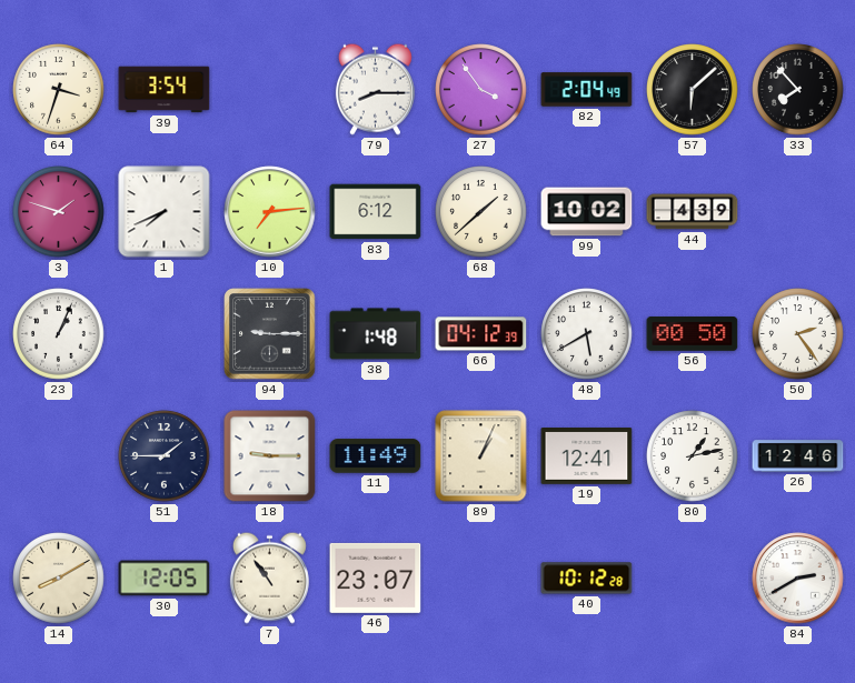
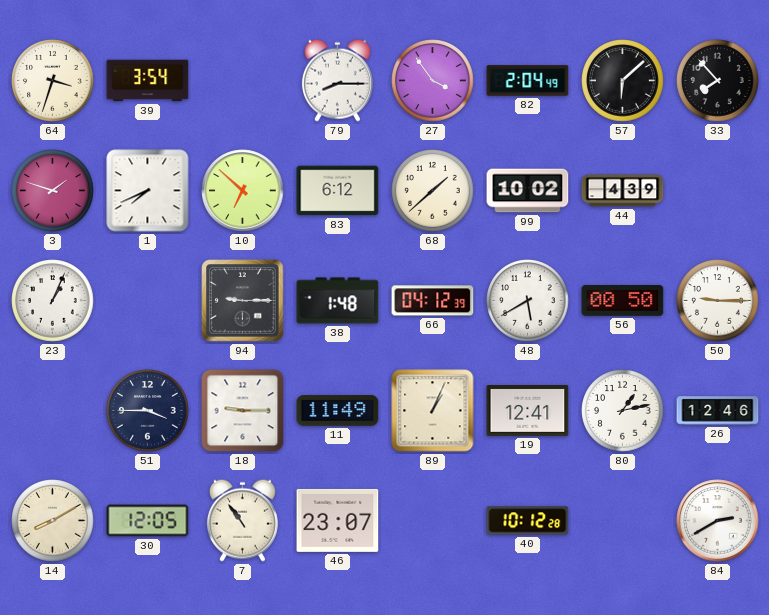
10: 7:14 -> 6:52
50: 2:24 -> 9:15
51: 1:45 -> 3:45
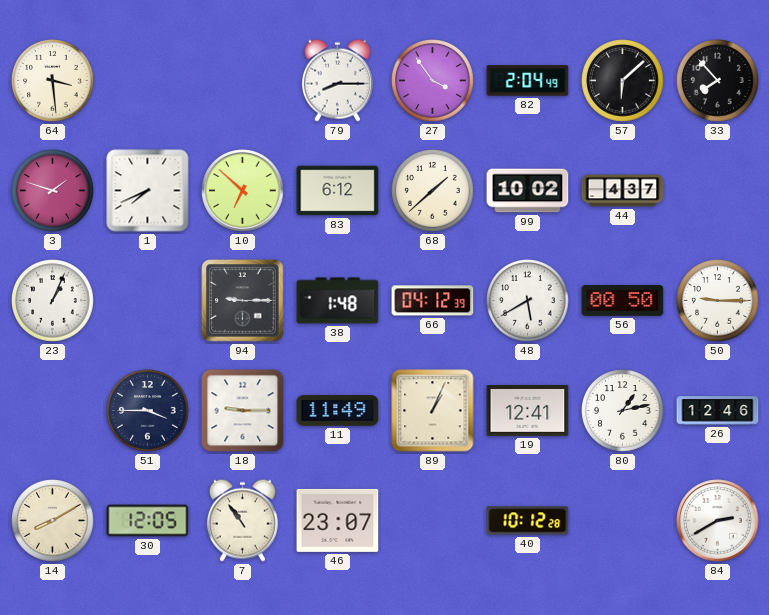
64: 3:33 -> 3:29
39: 3:54 -> none
44: 4:39 -> 4:37
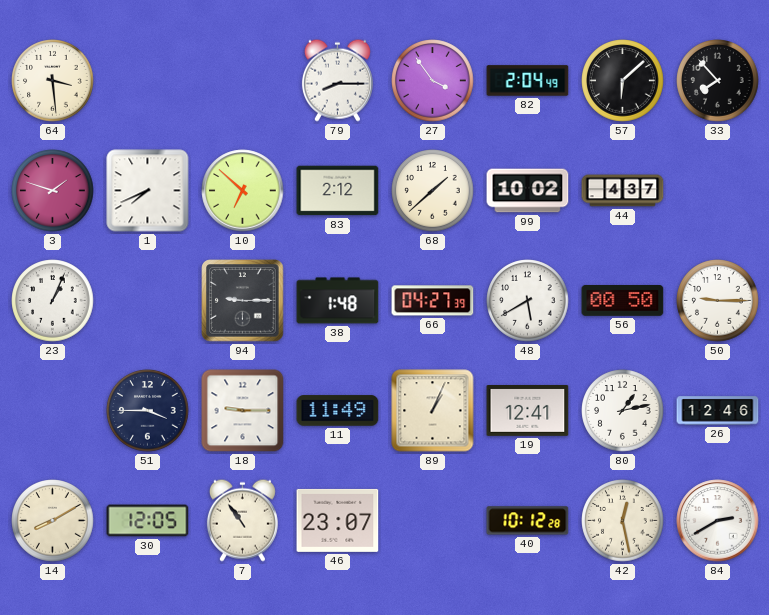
83: 6:12 -> 2:12
66: 04:12 -> 04:27
42: none -> 12:28
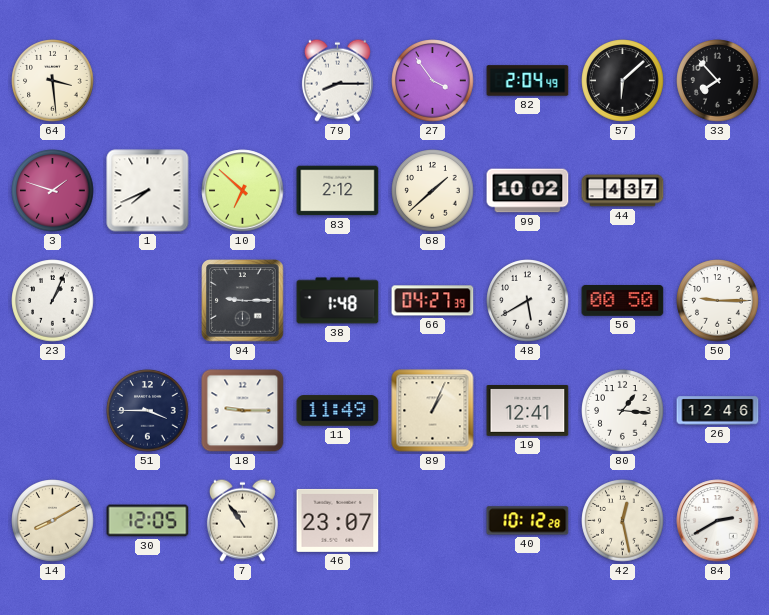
80: 1:13 -> 1:16
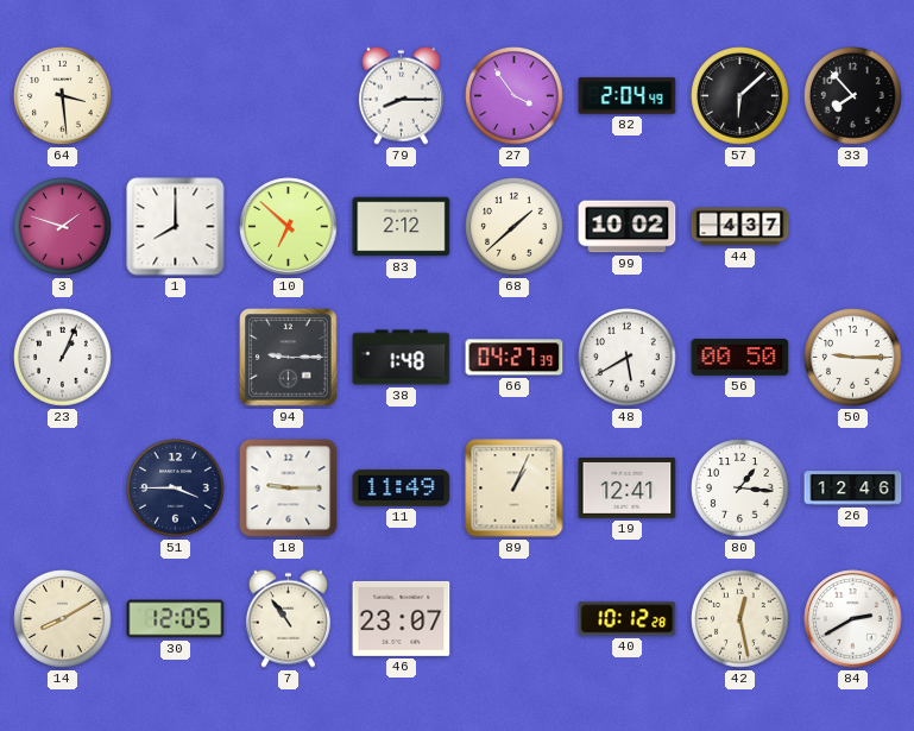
1: 7:41 -> 8:00
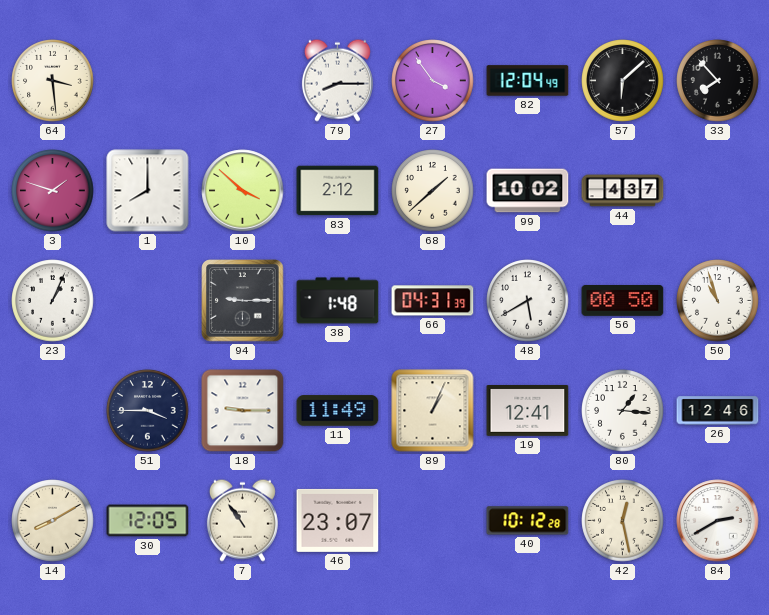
82: 2:04 -> 12:04
10: 6:52 -> 3:52
66: 04:27 -> 04:31
50: 9:15 -> 10:57
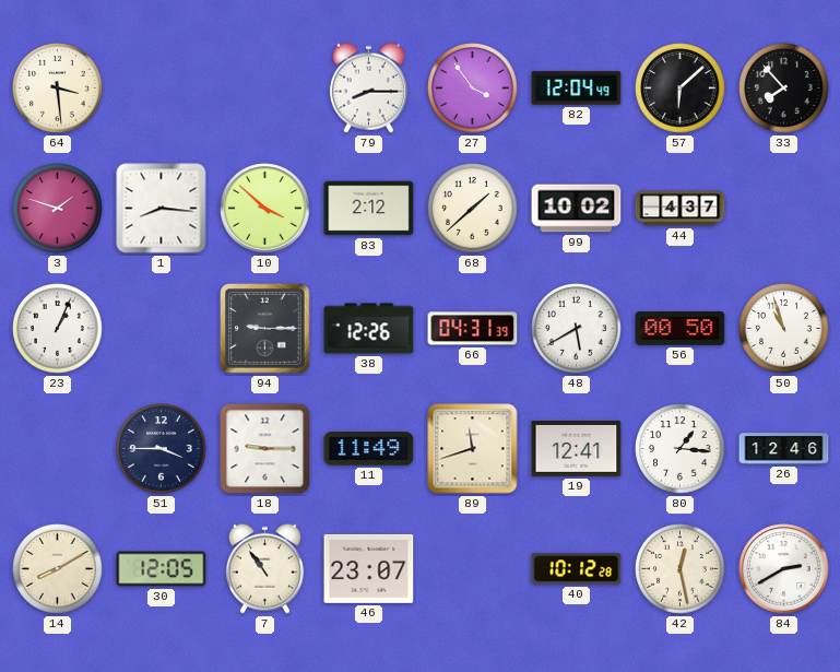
1: 8:00 -> 8:16
38: 1:48 -> 12:26
89: 1:04 -> 11:42
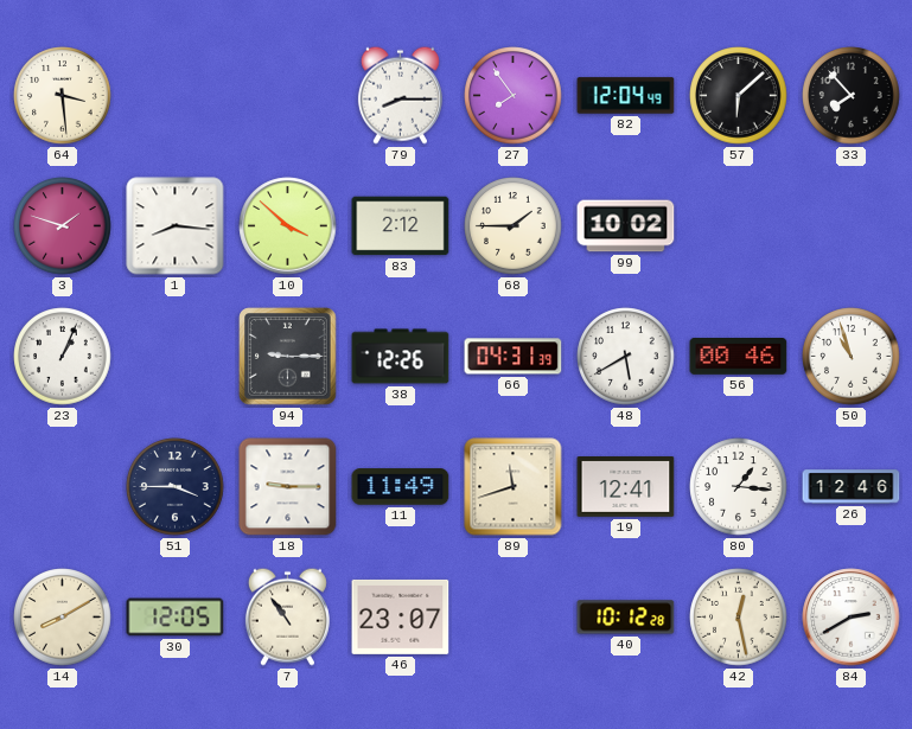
27: 3:54 -> 7:54
68: 1:38 -> 1:45
44: 4:37 -> none
56: 00:50 -> 00:46
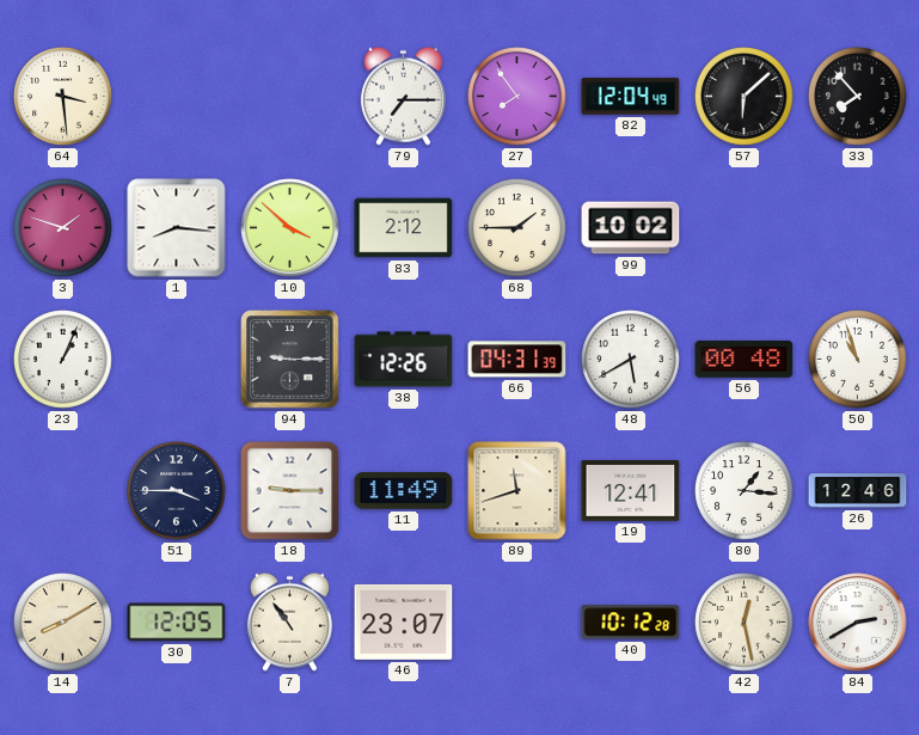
79: 8:15 -> 7:15
56: 00:46 -> 00:48
